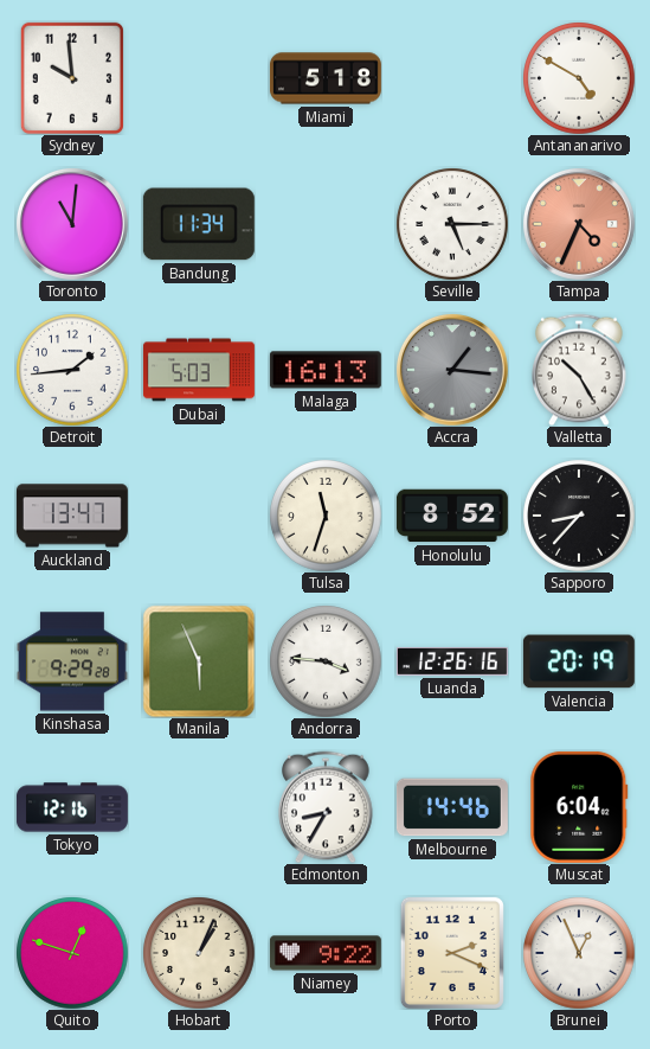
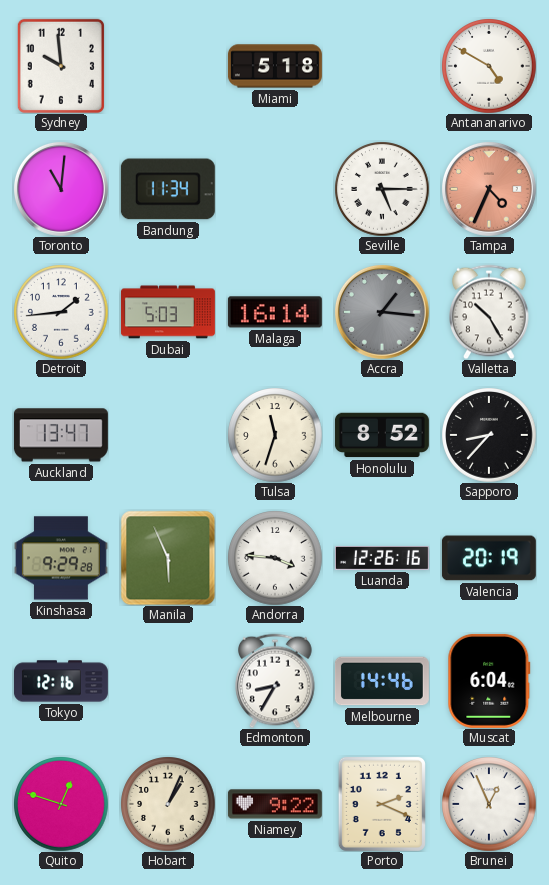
Malaga: 16:13 -> 16:14
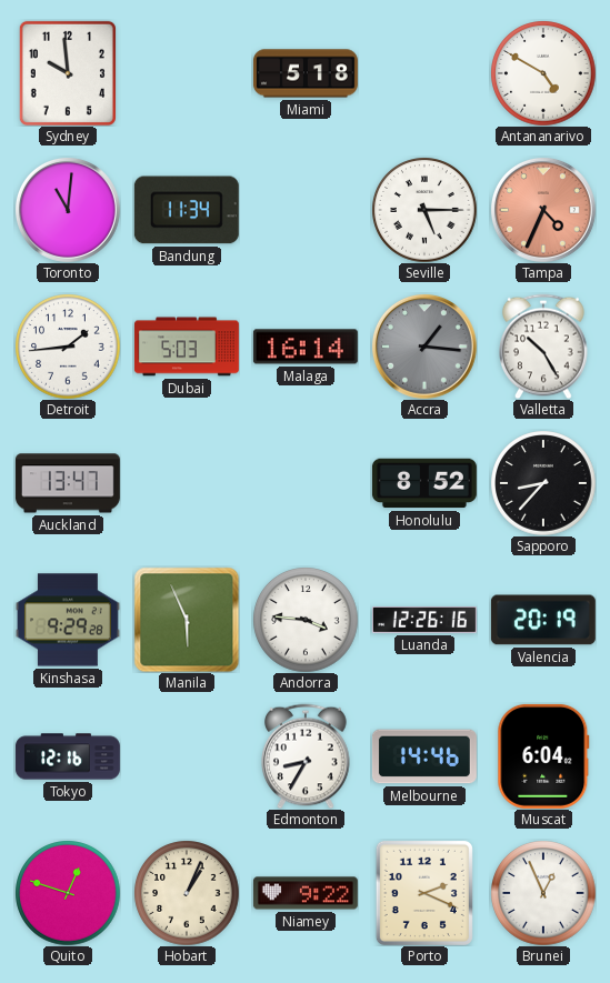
Tulsa: 11:33 -> none
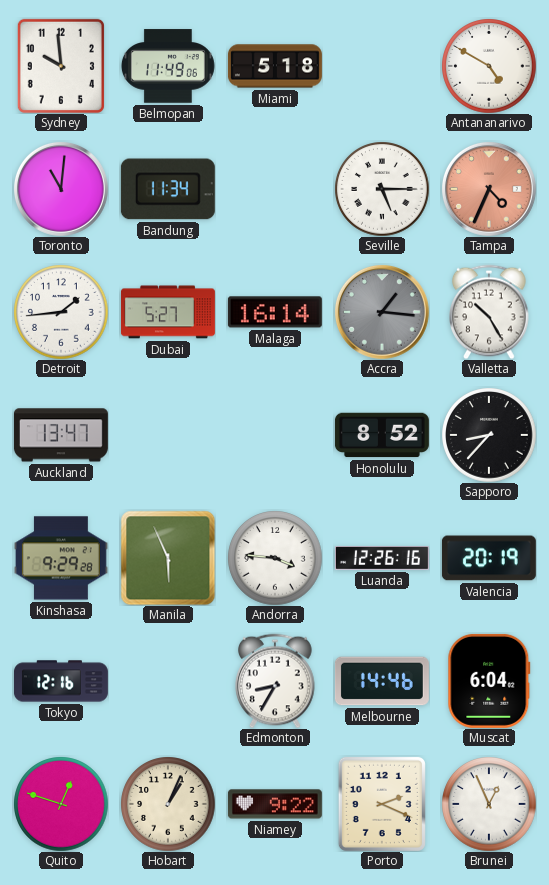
Belmopan: none -> 11:49
Dubai: 5:03 -> 5:27
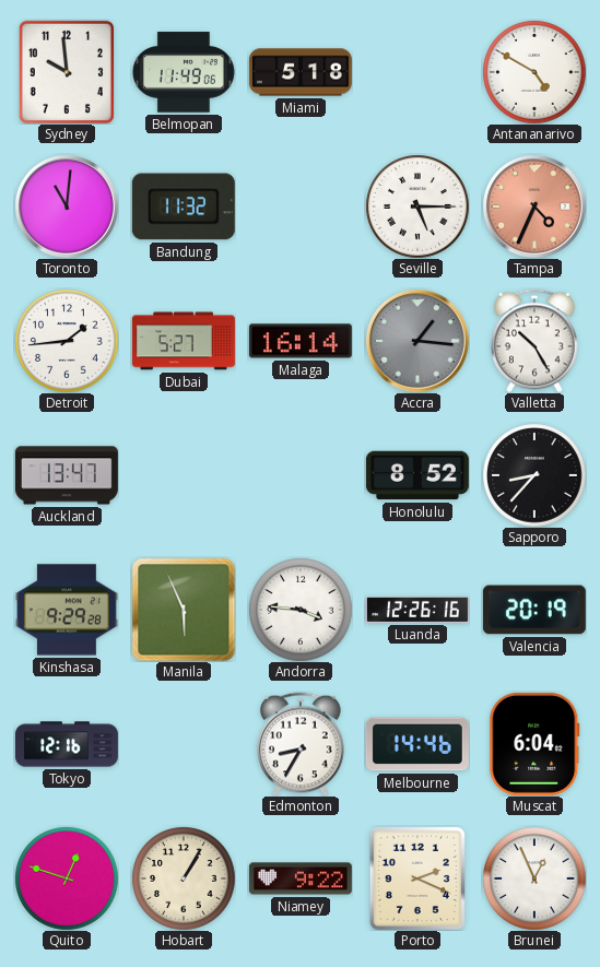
Bandung: 11:34 -> 11:32
Hobart: 1:04 -> 1:05
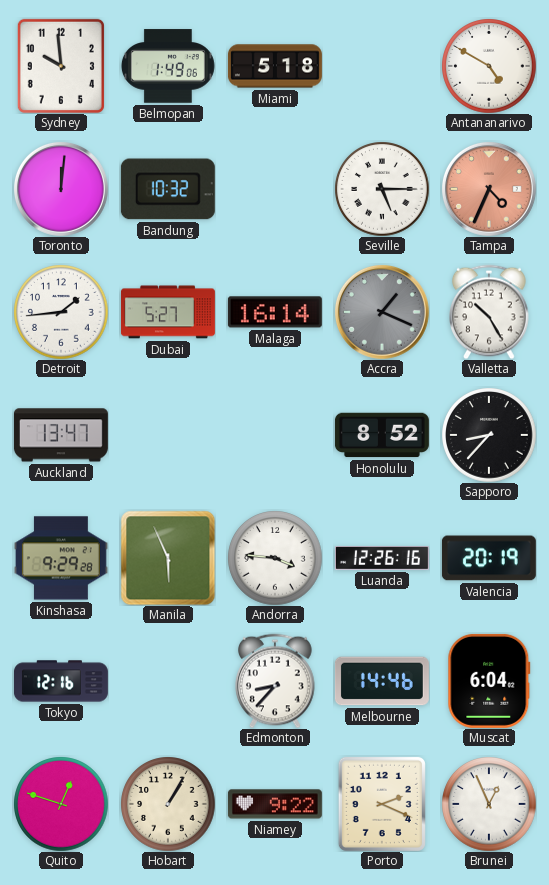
Belmopan: 11:49 -> 1:49
Toronto: 11:01 -> 12:01
Bandung: 11:32 -> 10:32
Accra: 1:16 -> 1:19
Edmonton: 8:35 -> 8:37
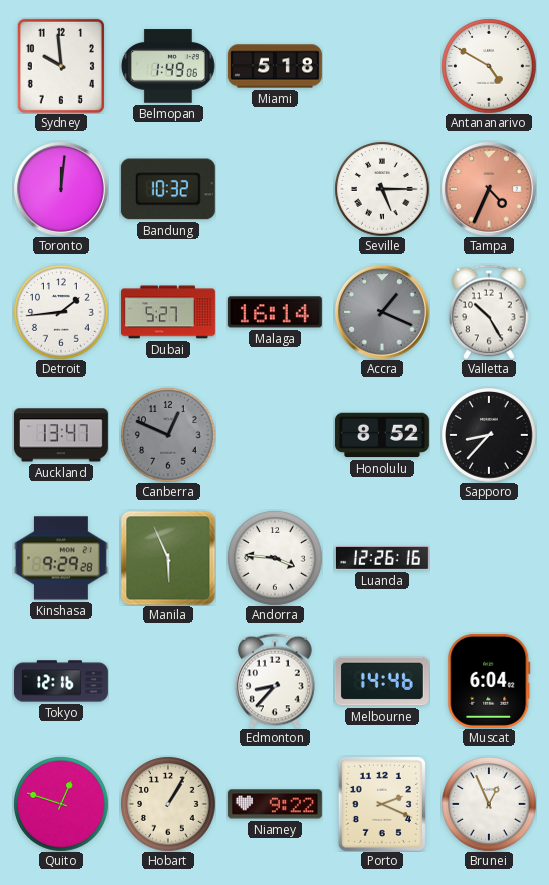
Canberra: none -> 12:49
Valencia: 20:19 -> none
